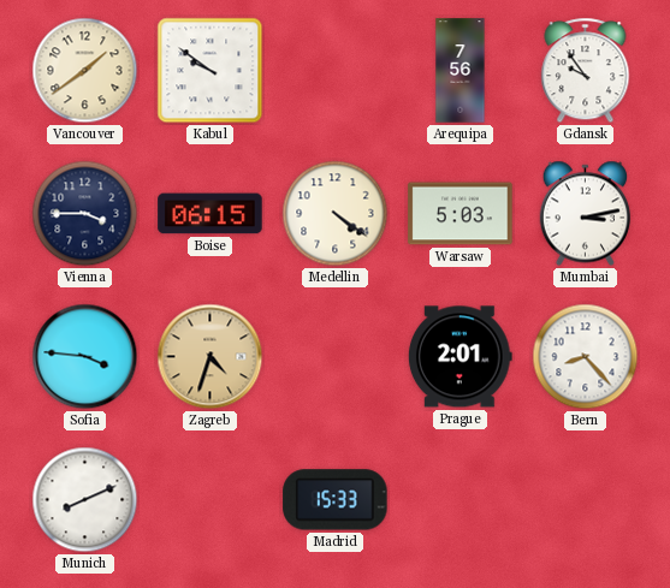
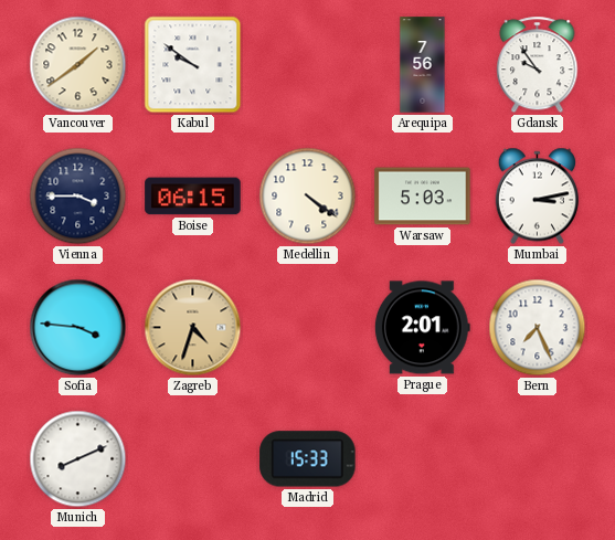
Bern: 8:23 -> 7:26
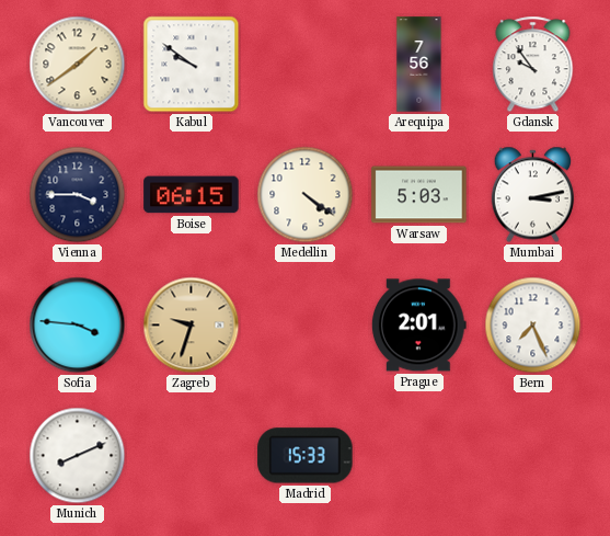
Zagreb: 4:33 -> 9:33
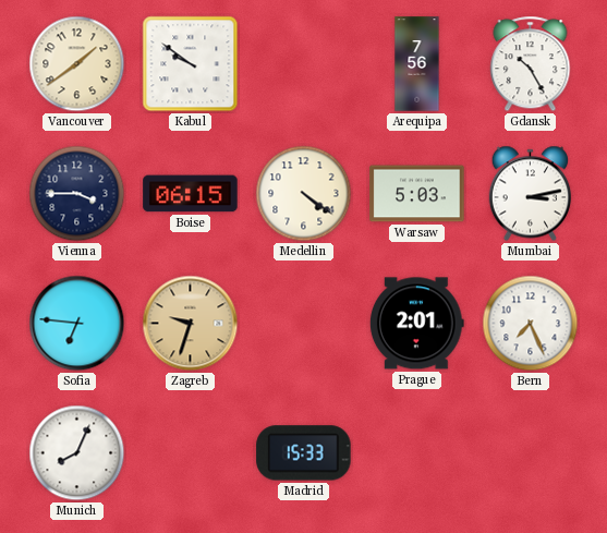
Gdansk: 9:54 -> 10:25
Sofia: 3:46 -> 6:46
Munich: 8:11 -> 8:04
